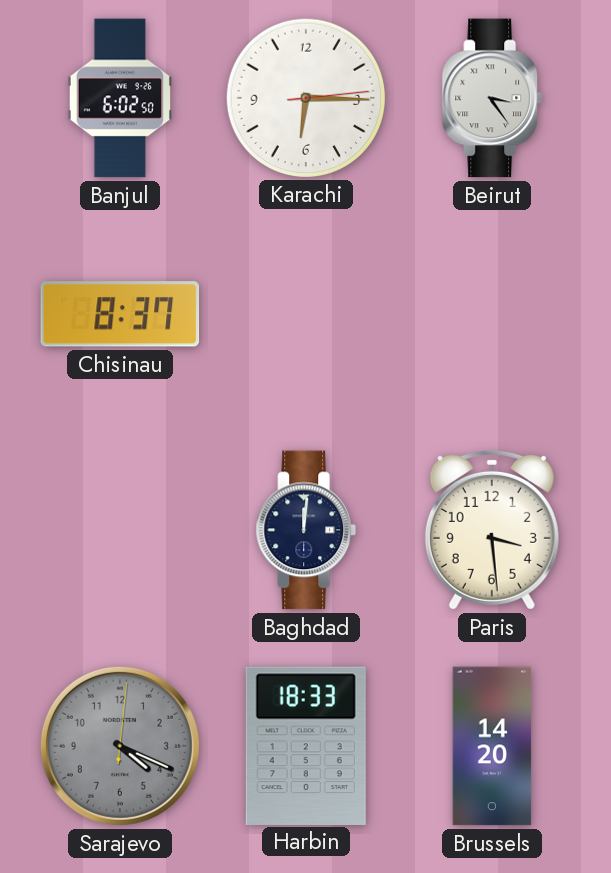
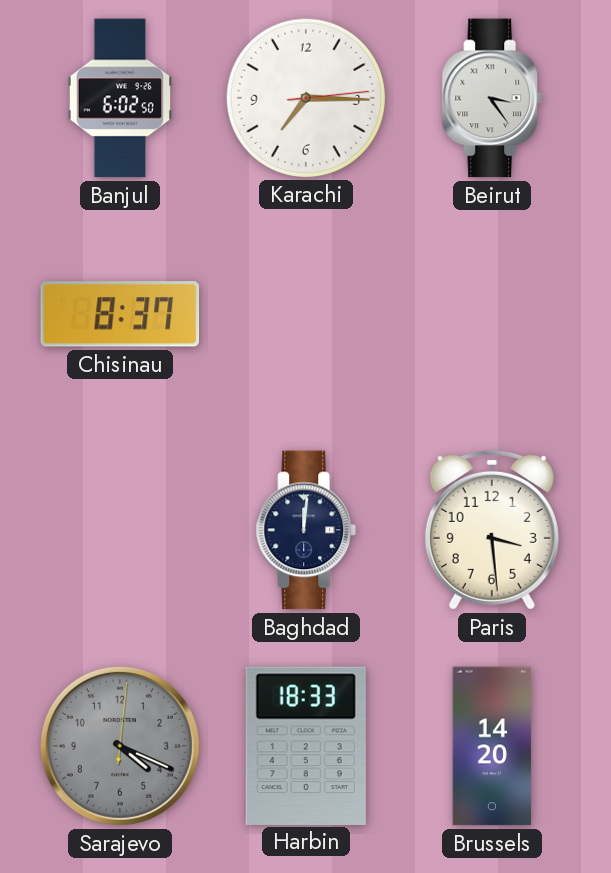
Karachi: 6:15 -> 7:15
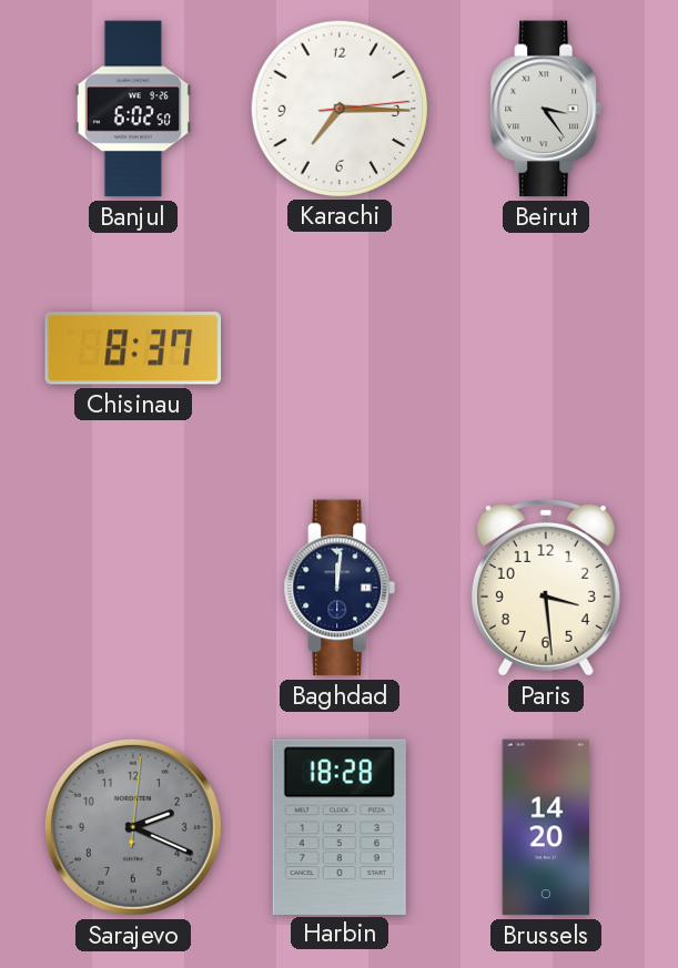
Sarajevo: 4:19 -> 2:19
Harbin: 18:33 -> 18:28
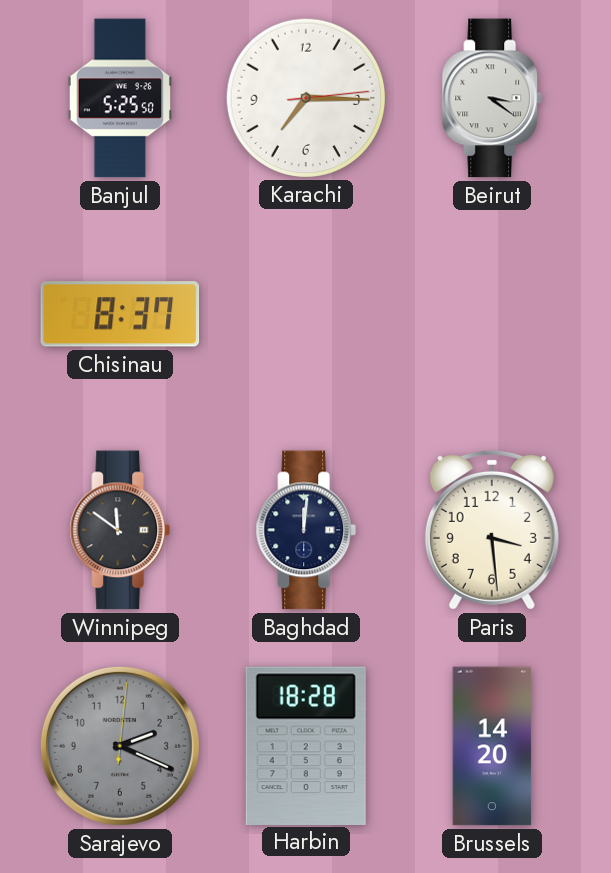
Banjul: 6:02 -> 5:25
Beirut: 3:24 -> 3:21
Winnipeg: none -> 11:51
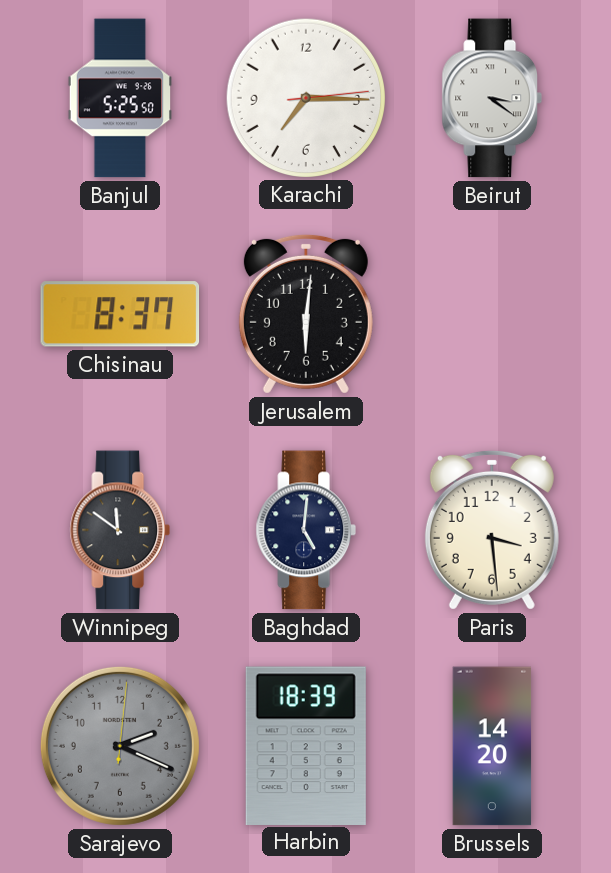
Jerusalem: none -> 6:01
Baghdad: 12:01 -> 5:01
Harbin: 18:28 -> 18:39
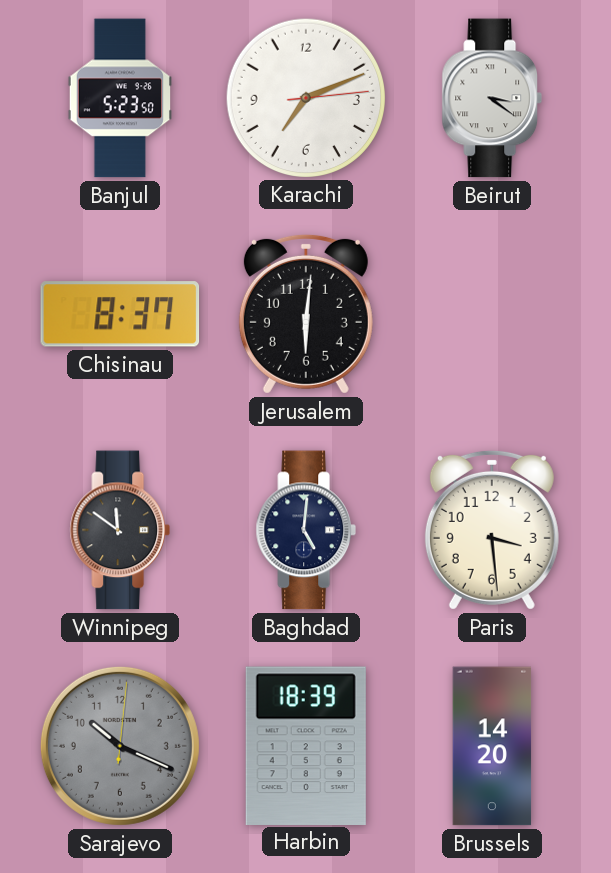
Banjul: 5:25 -> 5:23
Karachi: 7:15 -> 7:11
Sarajevo: 2:19 -> 10:19
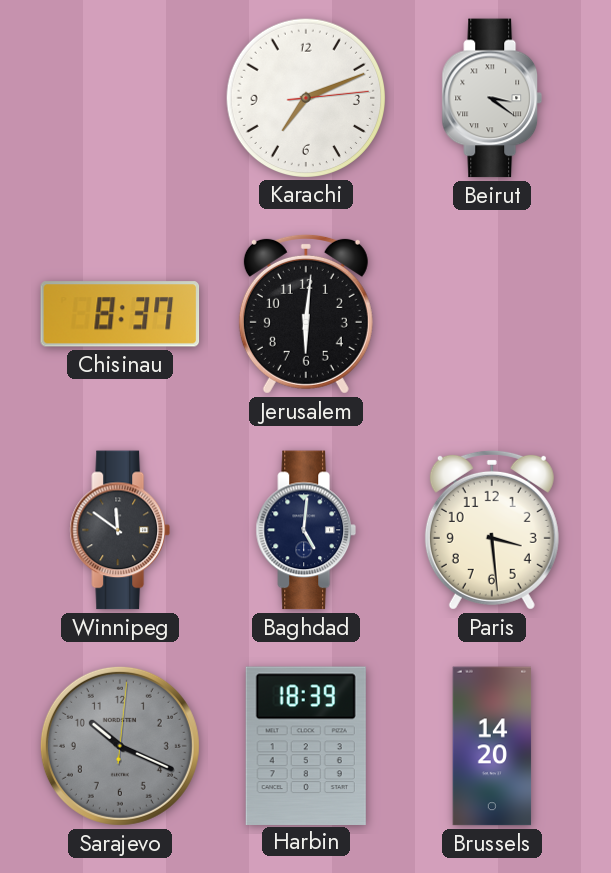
Banjul: 5:23 -> none
